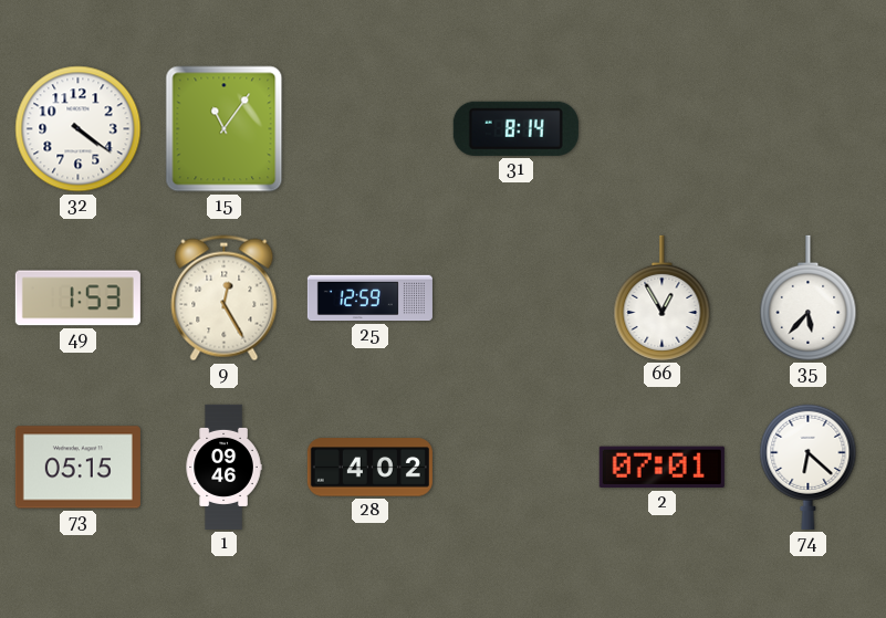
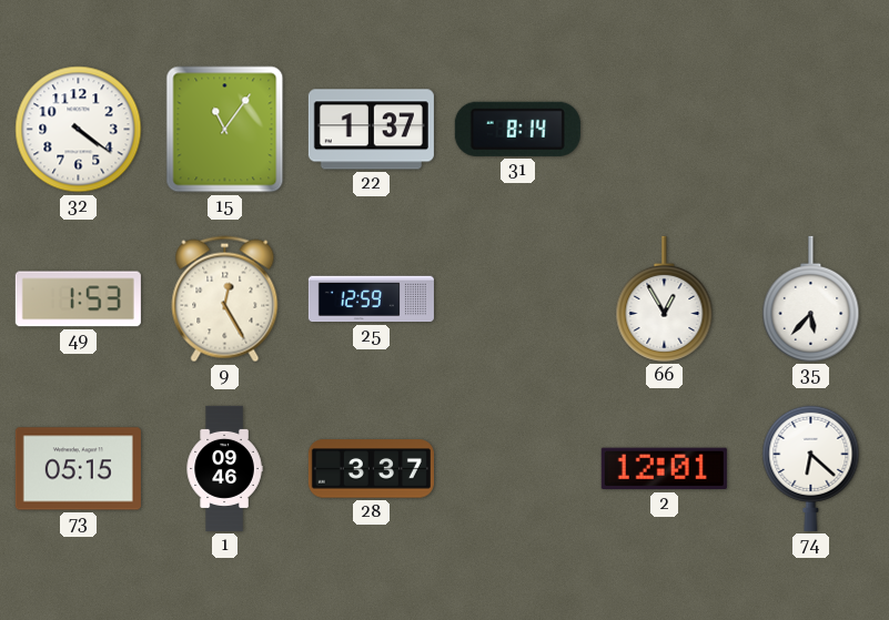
22: none -> 1:37
28: 4:02 -> 3:37
2: 07:01 -> 12:01
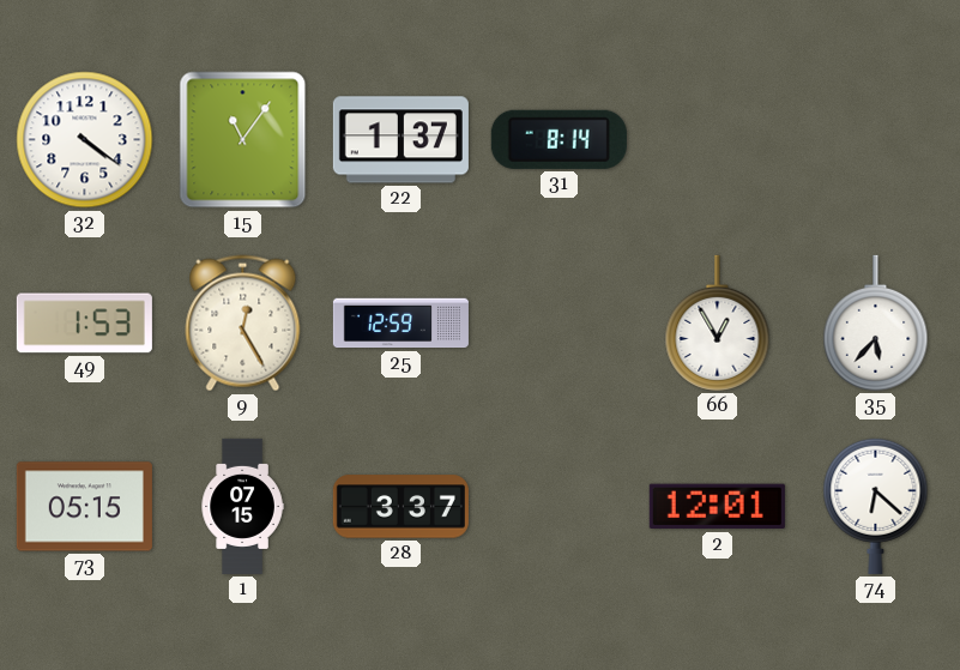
1: 09:46 -> 07:15
